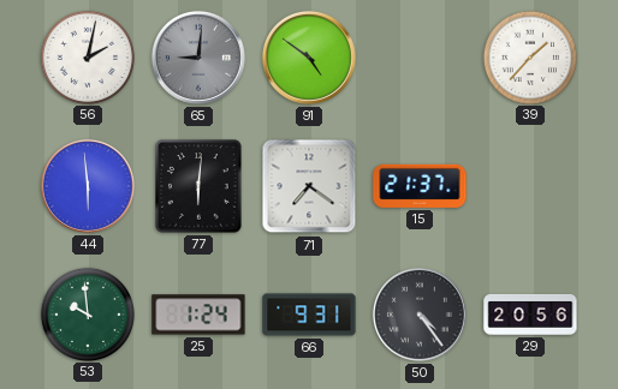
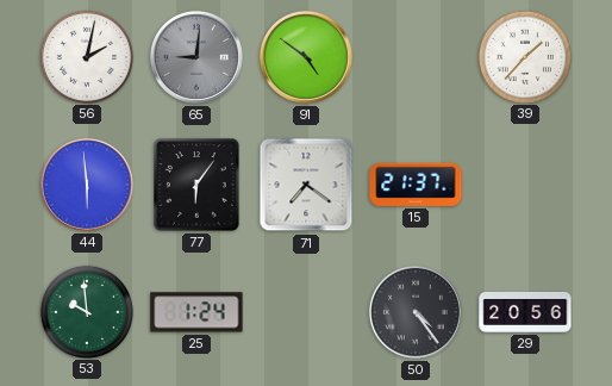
77: 6:01 -> 6:06
66: 9:31 -> none
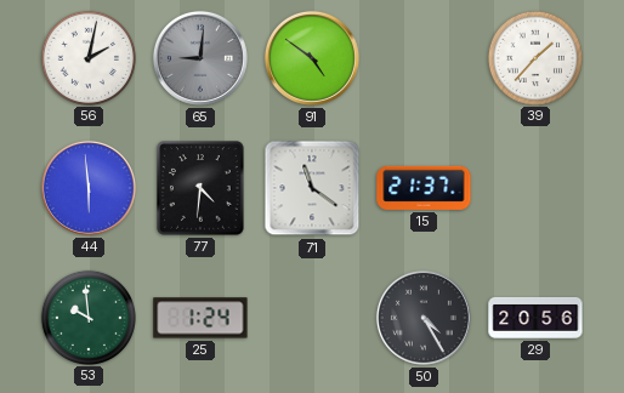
77: 6:06 -> 4:31
71: 7:21 -> 11:21
50: 4:24 -> 4:25
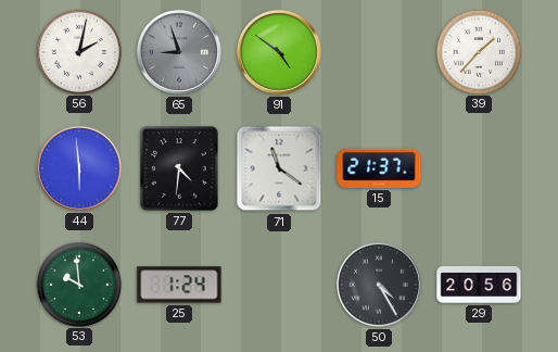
65: 9:01 -> 8:57
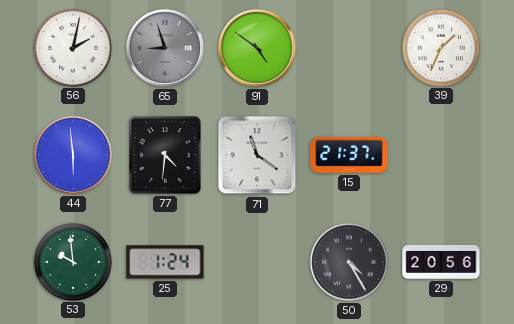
39: 1:37 -> 1:34
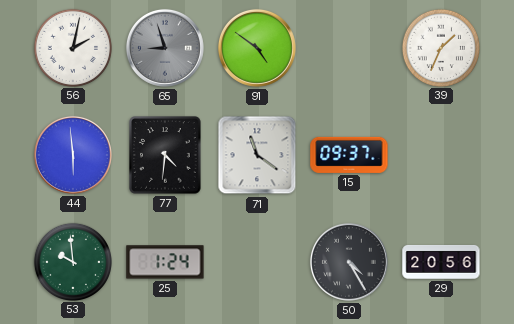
15: 21:37 -> 09:37
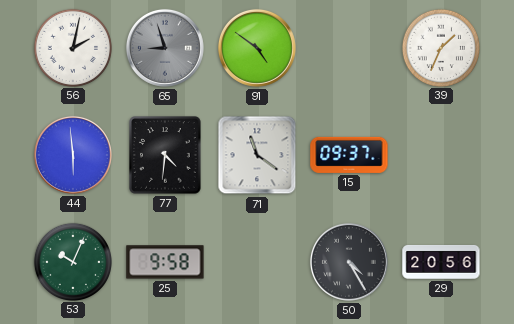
53: 9:59 -> 10:04
25: 1:24 -> 9:58
